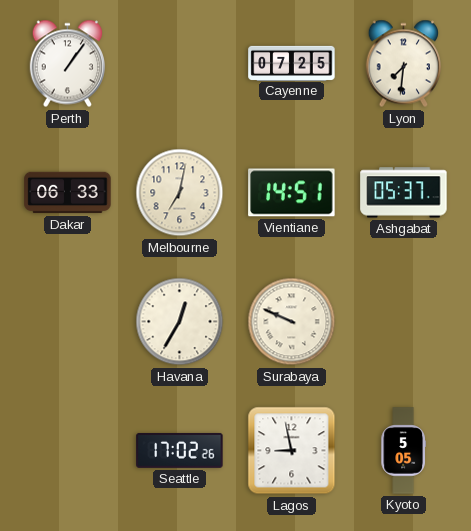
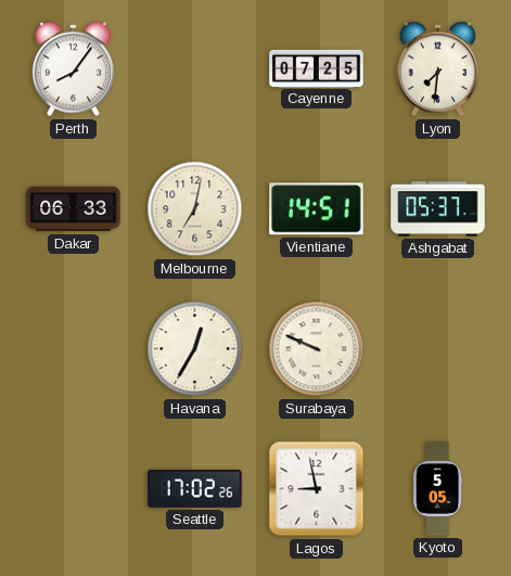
Perth: 1:06 -> 8:06
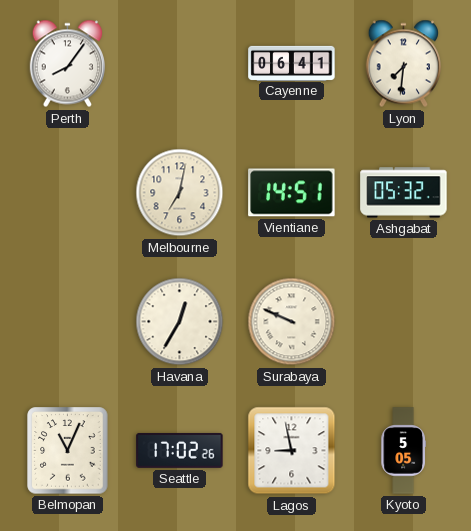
Cayenne: 07:25 -> 06:41
Dakar: 06:33 -> none
Ashgabat: 05:37 -> 05:32
Belmopan: none -> 11:04
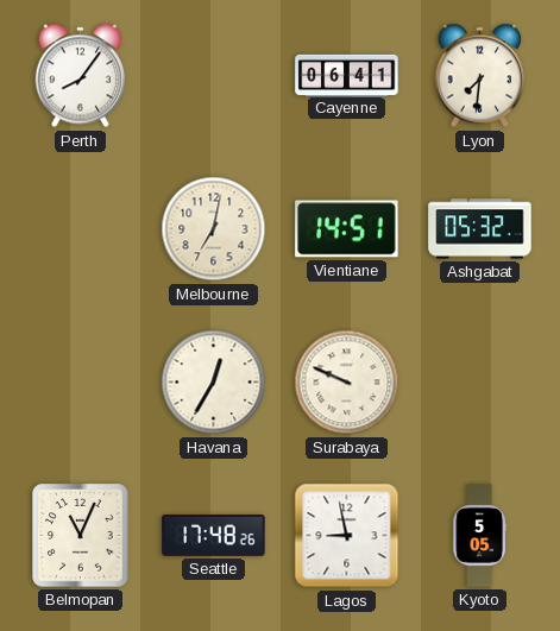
Seattle: 17:02 -> 17:48
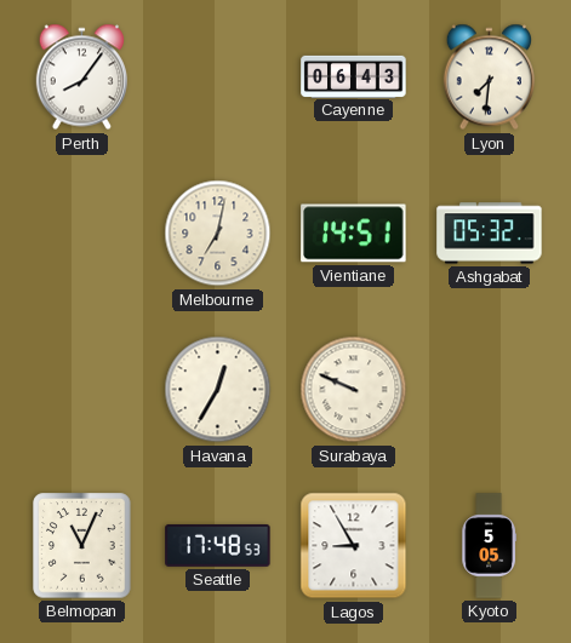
Cayenne: 06:41 -> 06:43
Seattle: 17:48:26 -> 17:48:53
Lagos: 8:58 -> 8:55
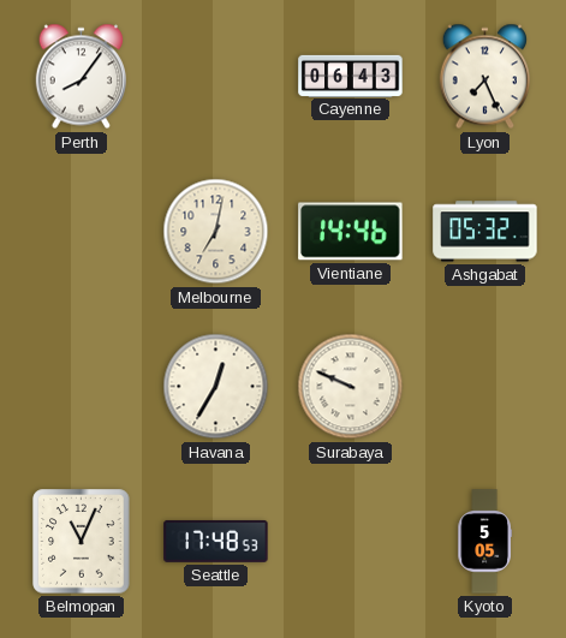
Lyon: 7:31 -> 7:26
Vientiane: 14:51 -> 14:46
Lagos: 8:55 -> none
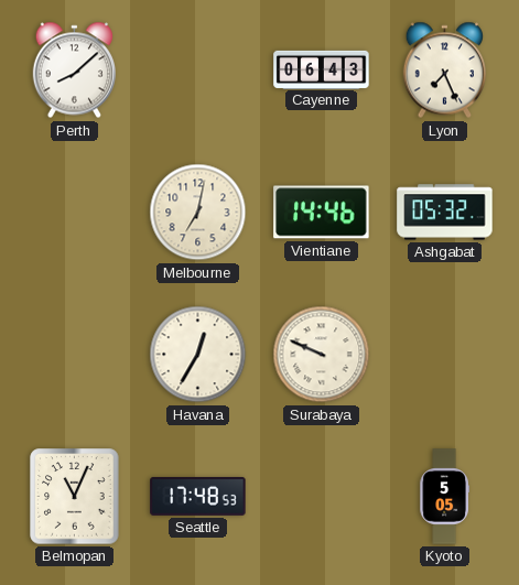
Perth: 8:06 -> 8:08
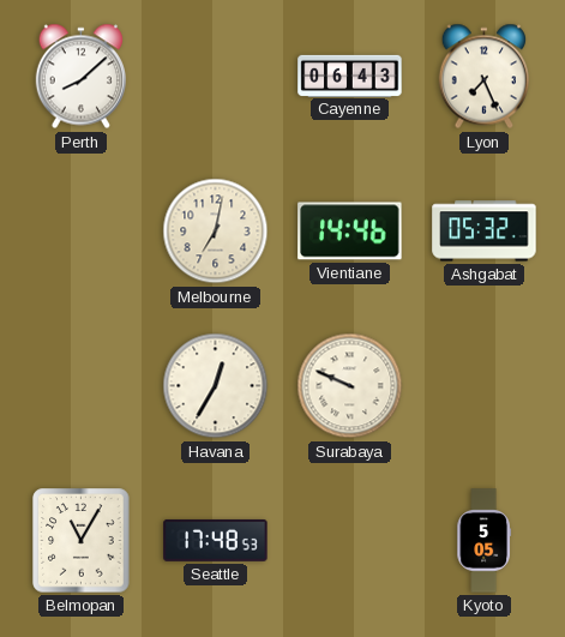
Belmopan: 11:04 -> 11:05
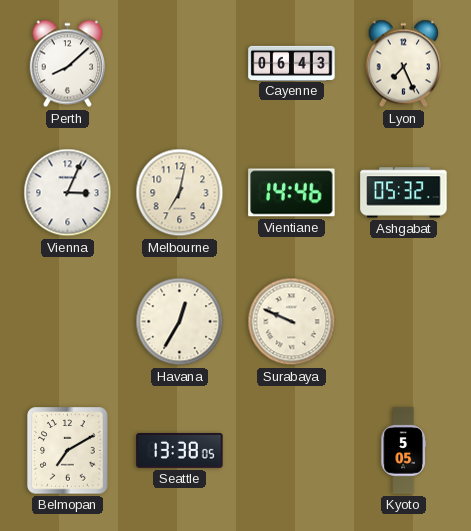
Vienna: none -> 3:04
Belmopan: 11:05 -> 7:10
Seattle: 17:48 -> 13:38
